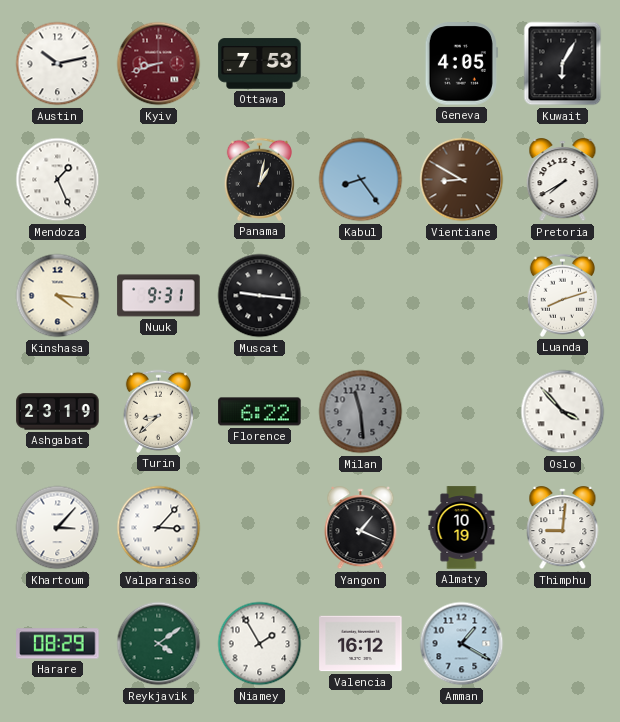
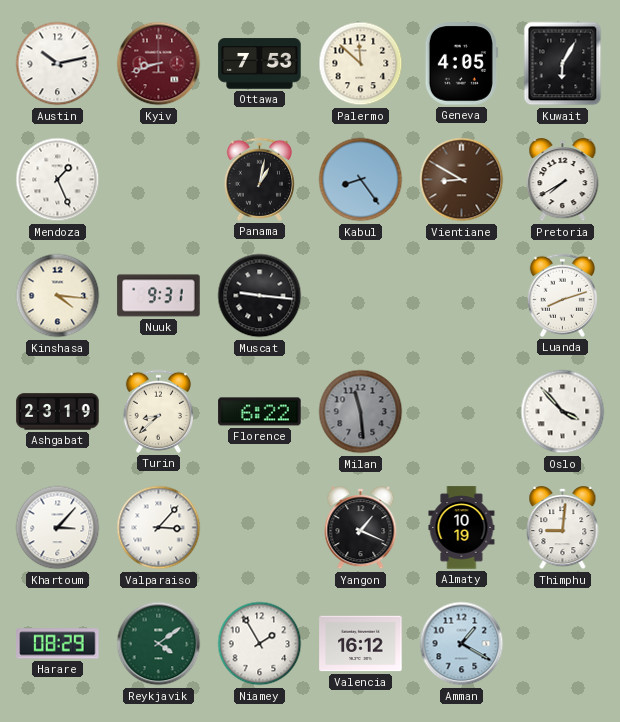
Palermo: none -> 11:52
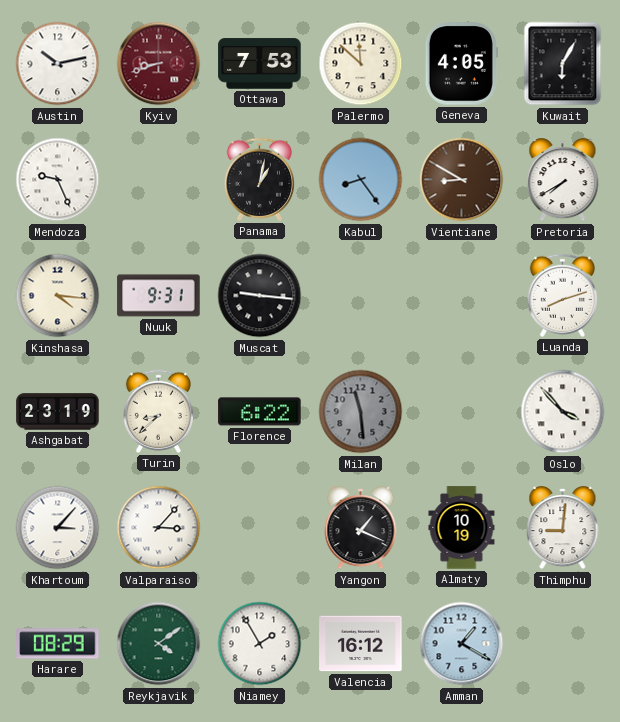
Mendoza: 1:26 -> 9:26
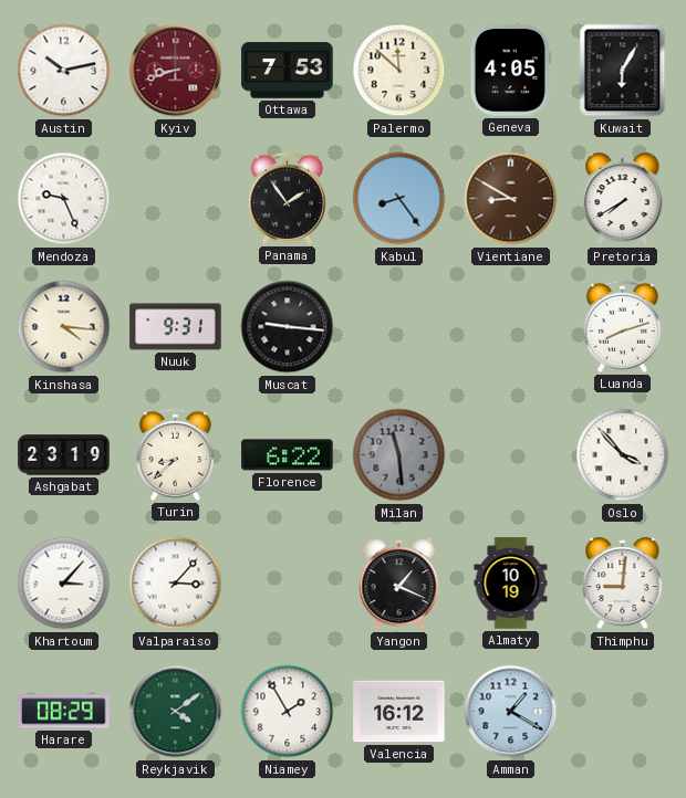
Panama: 1:02 -> 1:54
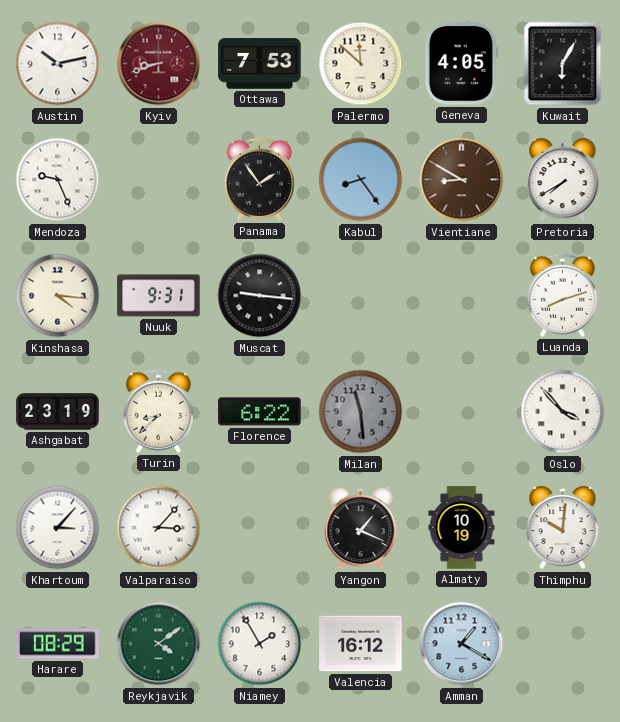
Thimphu: 9:01 -> 10:01
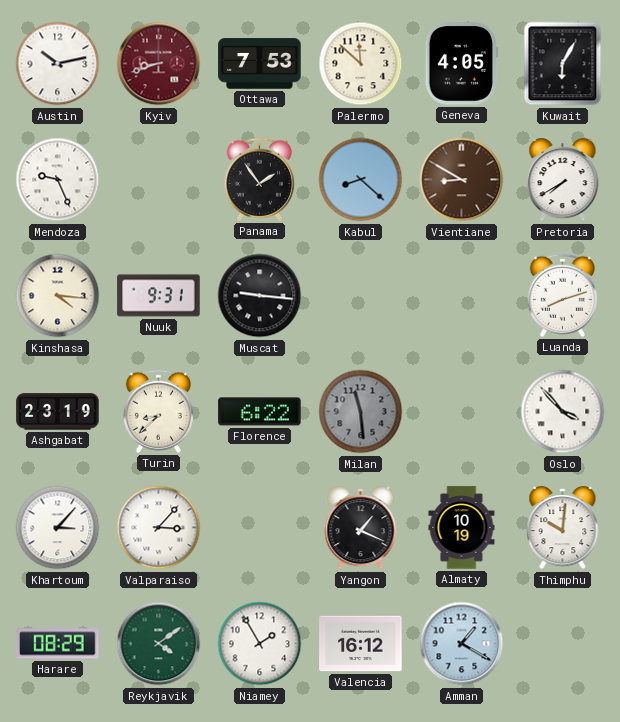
Kabul: 8:24 -> 8:22
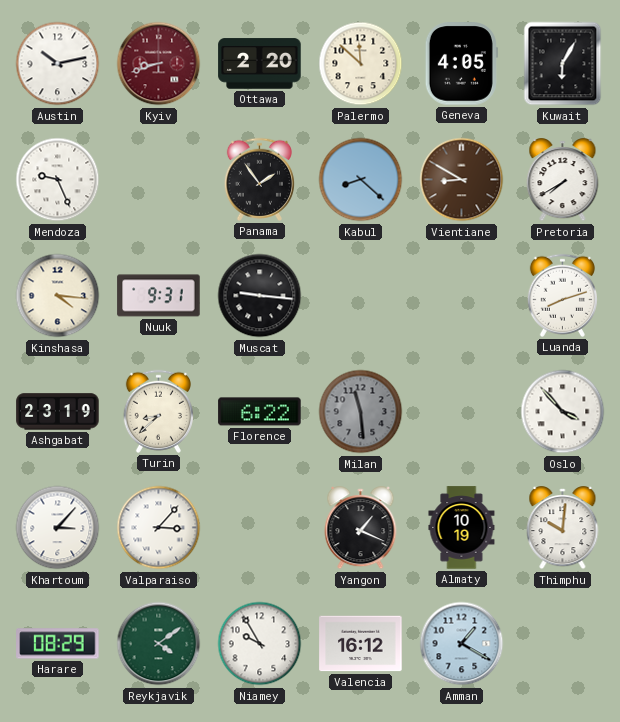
Ottawa: 7:53 -> 2:20
Niamey: 1:55 -> 9:55
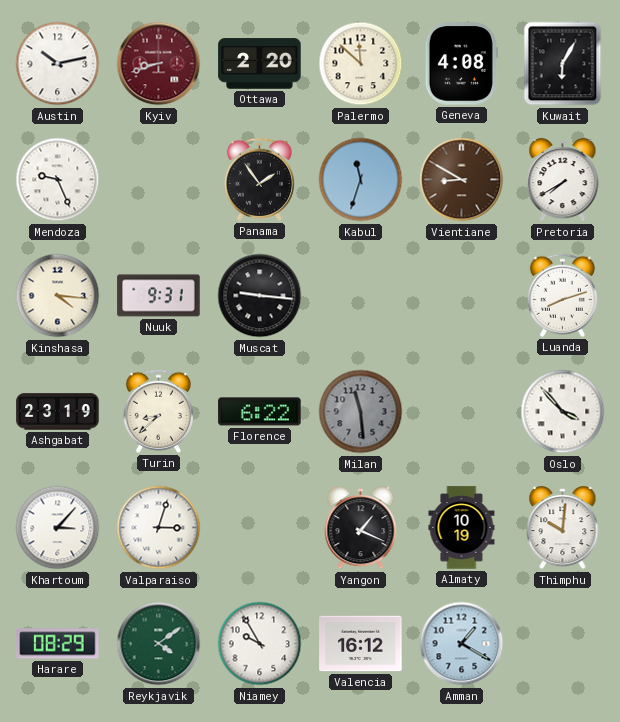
Geneva: 4:05 -> 4:08
Kabul: 8:22 -> 11:33
Valparaiso: 3:07 -> 3:03
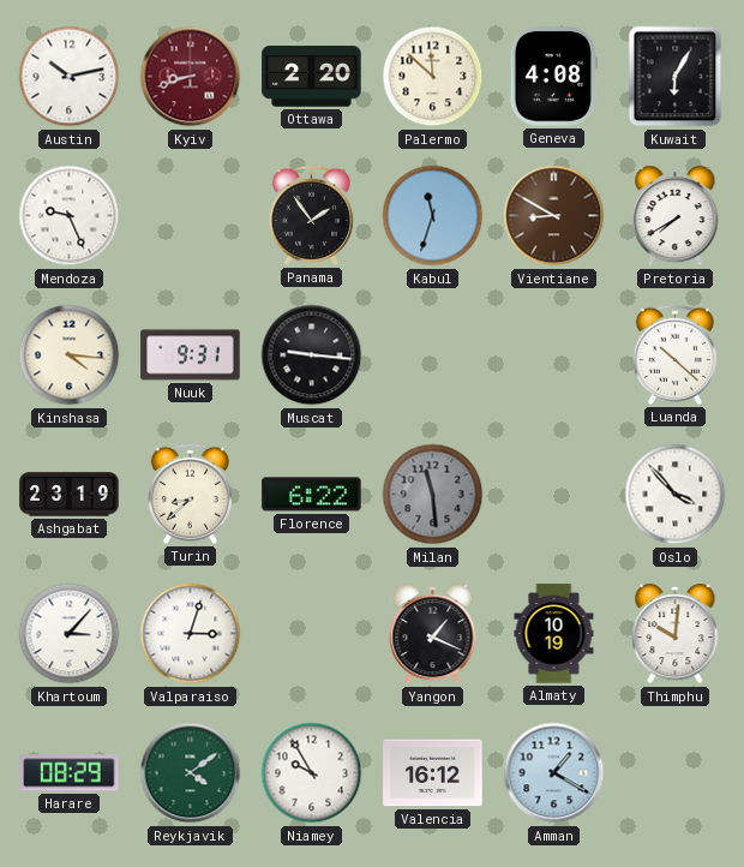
Luanda: 8:12 -> 10:22
